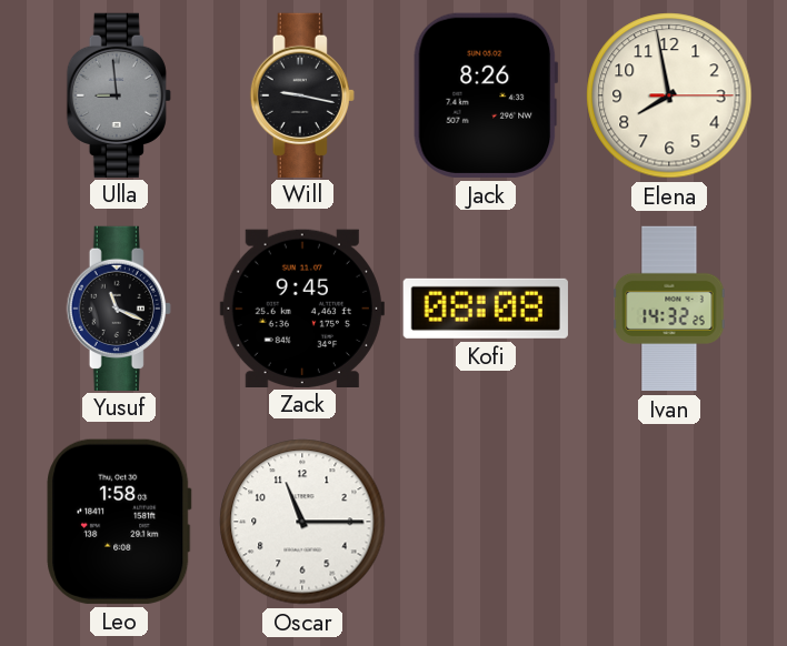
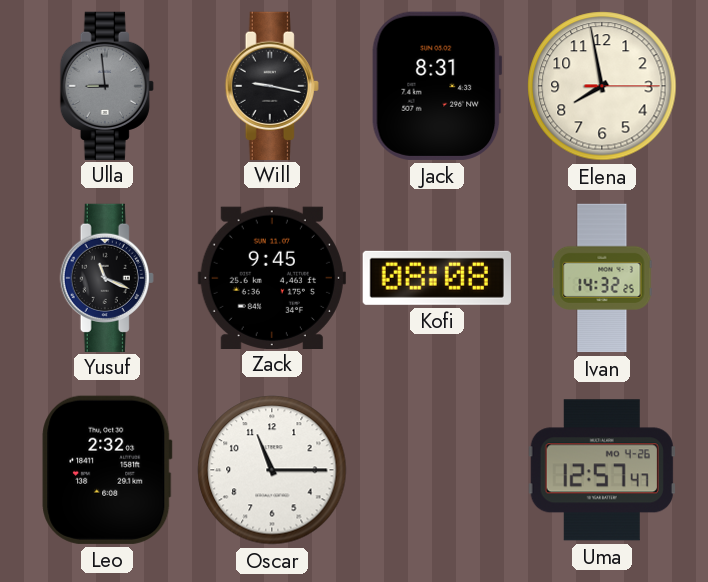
Jack: 8:26 -> 8:31
Leo: 1:58 -> 2:32
Uma: none -> 12:57
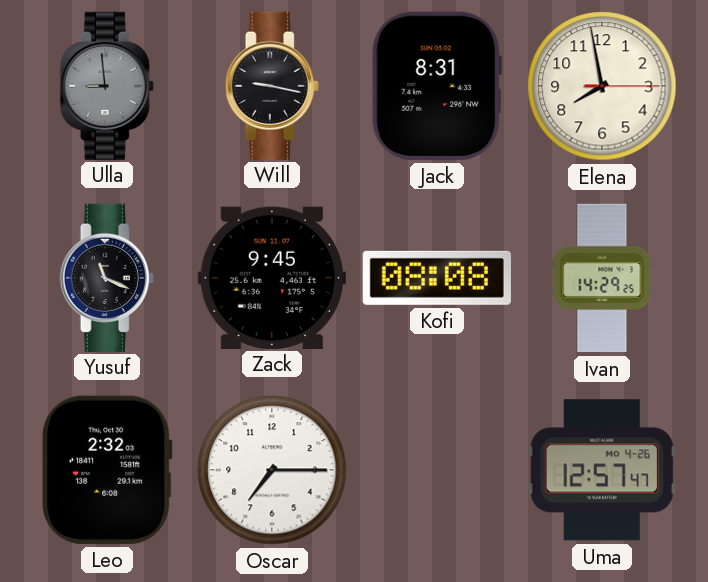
Ivan: 14:32 -> 14:29
Oscar: 11:15 -> 7:15
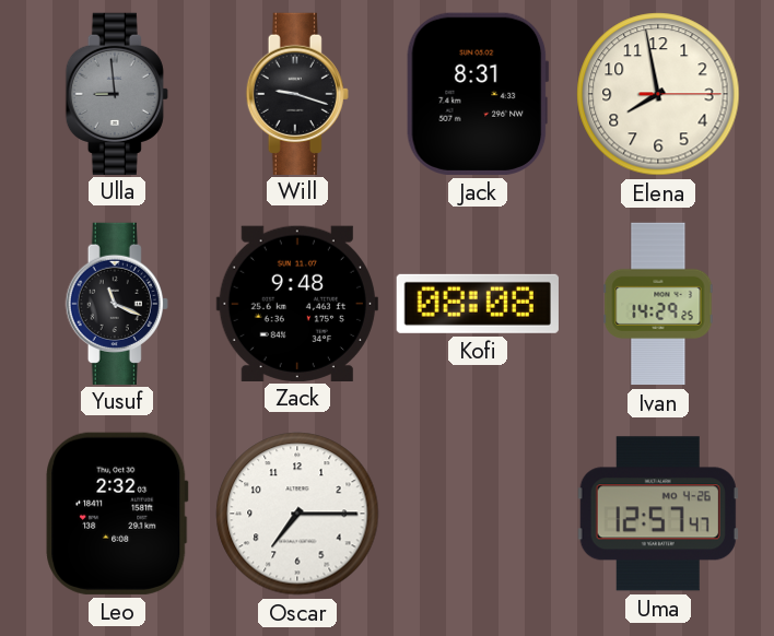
Will: 9:17 -> 9:18
Zack: 9:45 -> 9:48
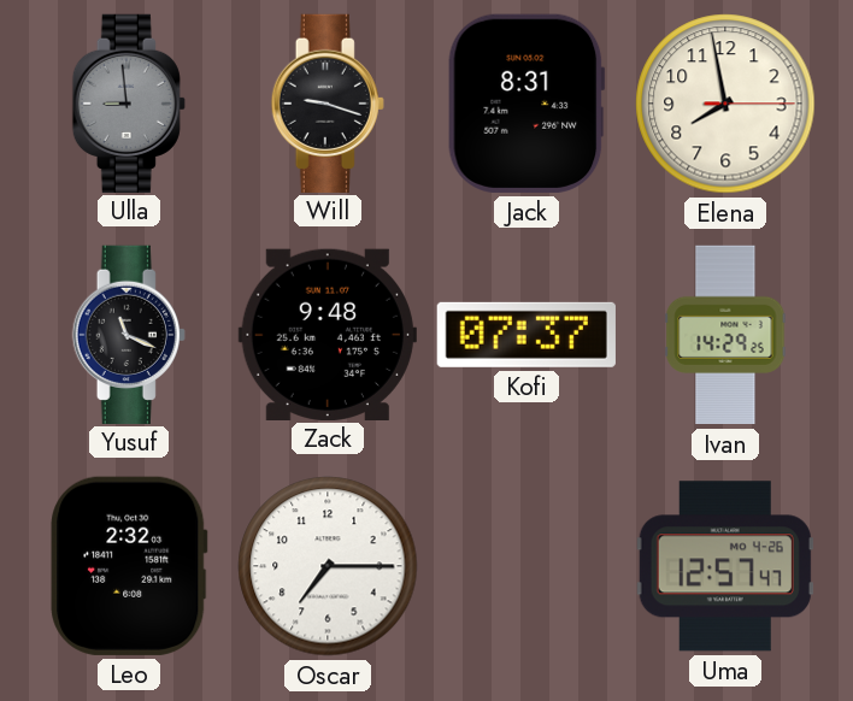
Kofi: 08:08 -> 07:37
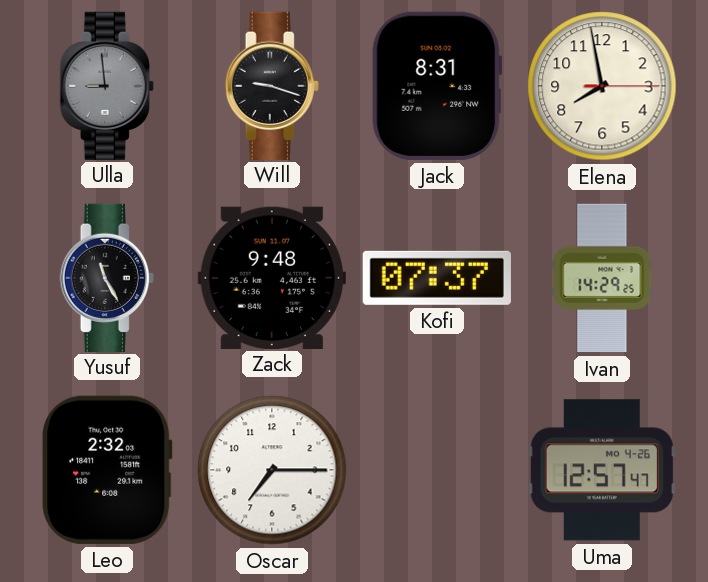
Yusuf: 11:19 -> 11:25
